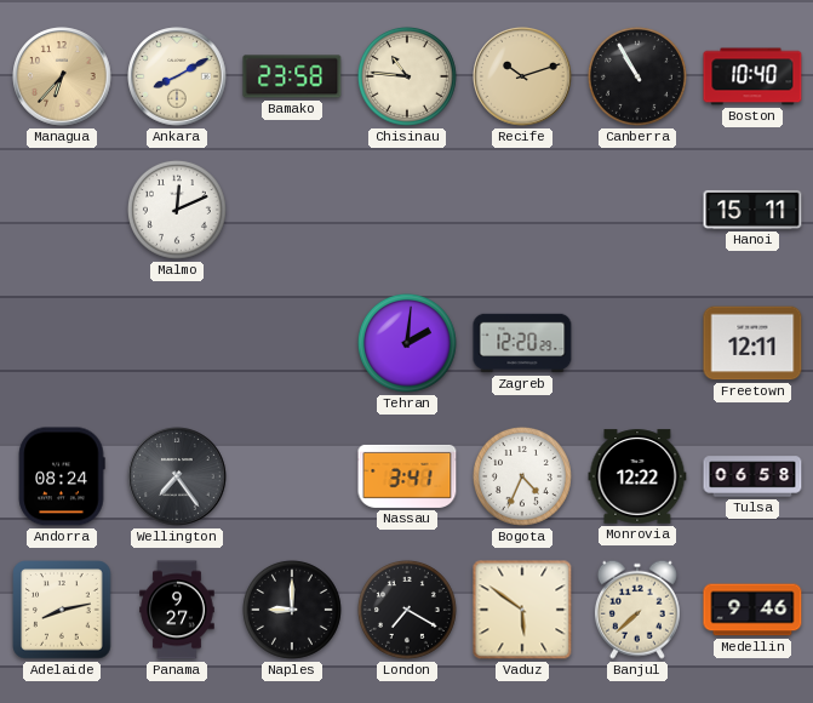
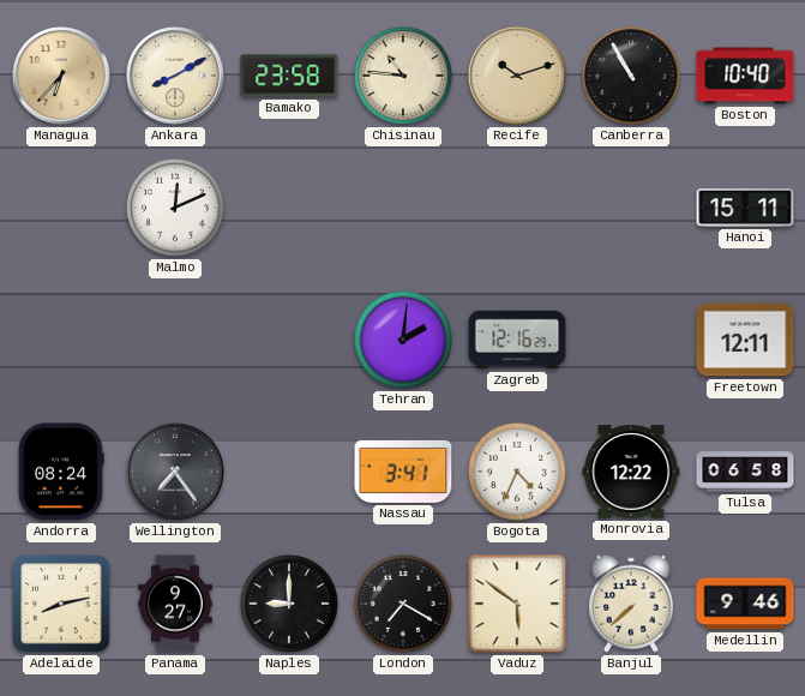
Zagreb: 12:20 -> 12:16
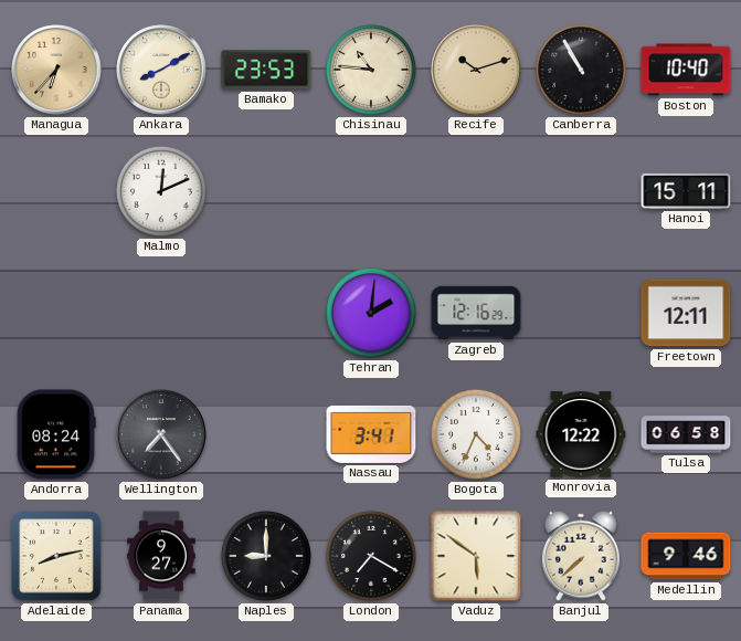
Bamako: 23:58 -> 23:53
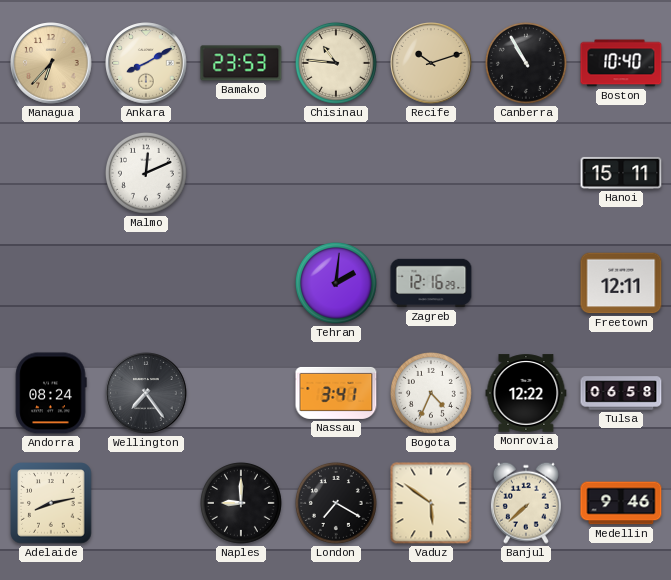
Panama: 9:27 -> none
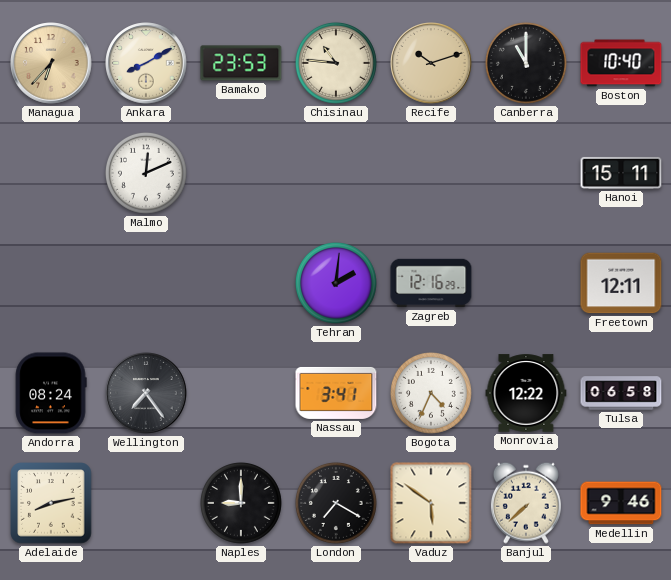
Canberra: 10:55 -> 11:00
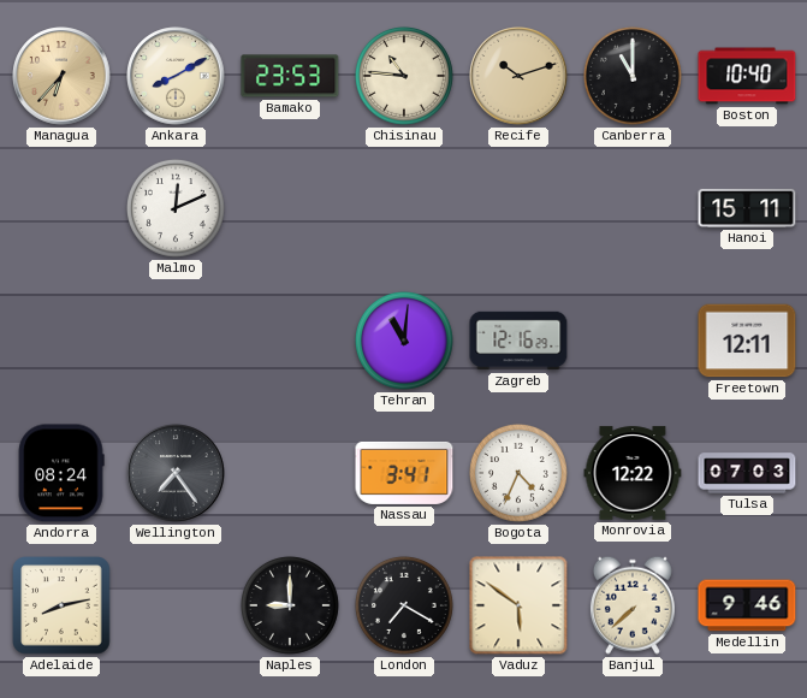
Tehran: 2:01 -> 11:01
Tulsa: 06:58 -> 07:03
